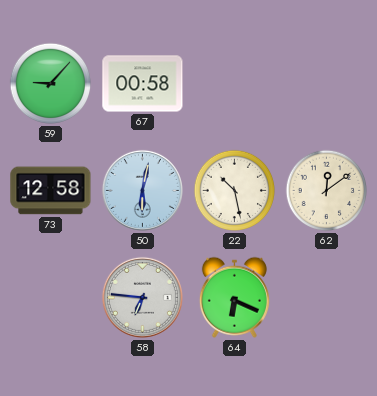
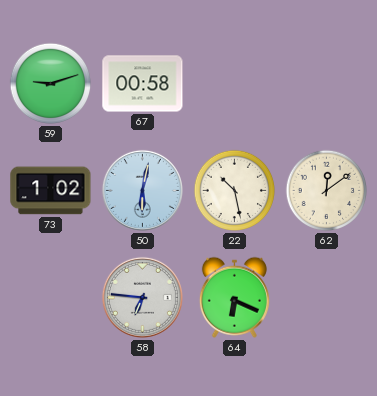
59: 9:07 -> 9:12
73: 12:58 -> 1:02
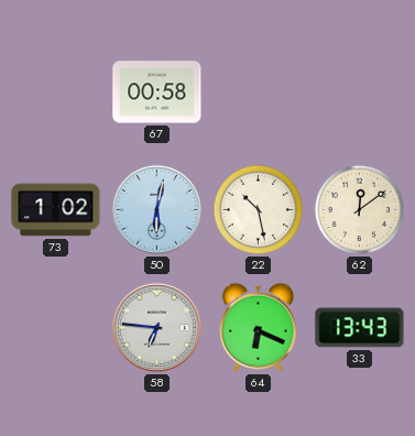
59: 9:12 -> none
33: none -> 13:43
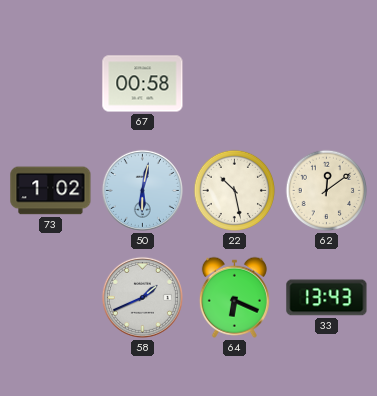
58: 6:46 -> 1:41
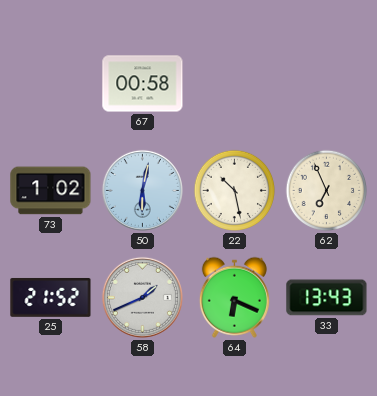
62: 12:09 -> 6:56
25: none -> 21:52
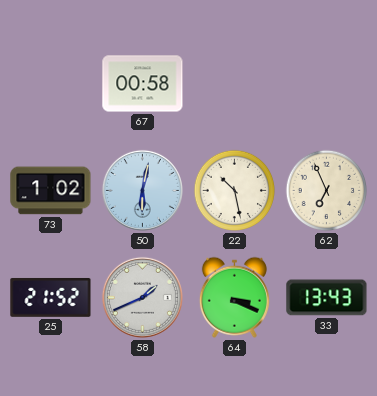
64: 6:19 -> 3:19
